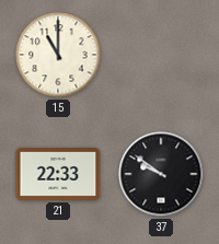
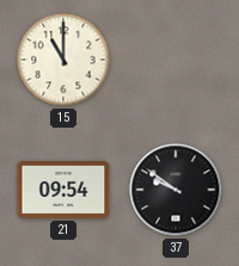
21: 22:33 -> 09:54
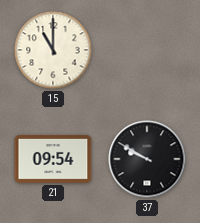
37: 9:51 -> 9:50
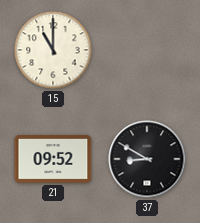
21: 09:54 -> 09:52
37: 9:50 -> 8:50
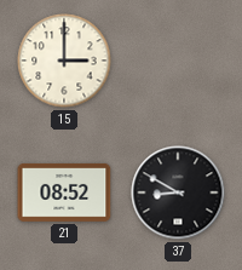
15: 11:00 -> 3:00
21: 09:52 -> 08:52
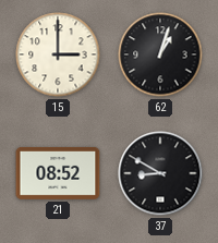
62: none -> 1:03
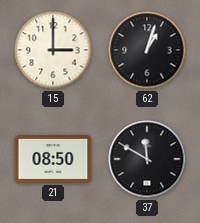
21: 08:52 -> 08:50
37: 8:50 -> 11:50
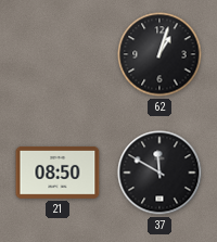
15: 3:00 -> none
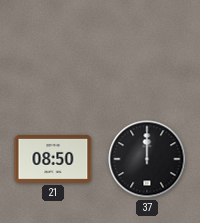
62: 1:03 -> none
37: 11:50 -> 12:00
